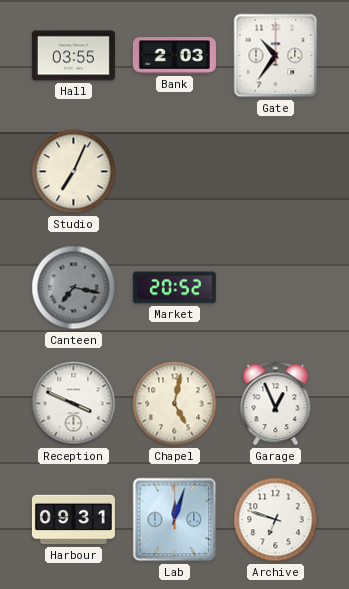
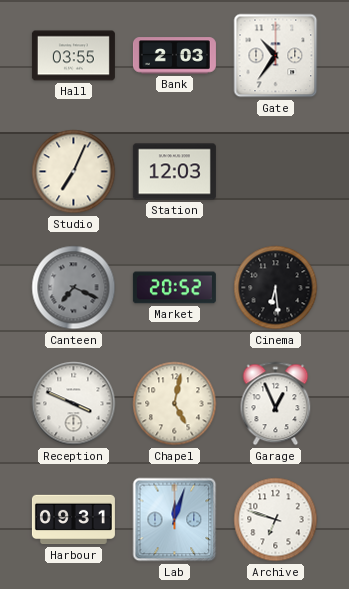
Station: none -> 12:03
Canteen: 7:17 -> 7:19
Cinema: none -> 6:29
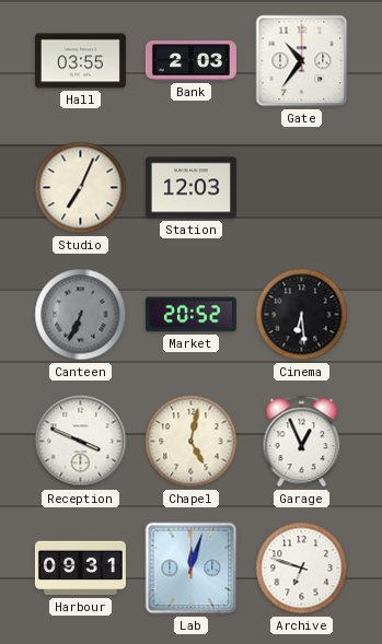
Canteen: 7:19 -> 6:34
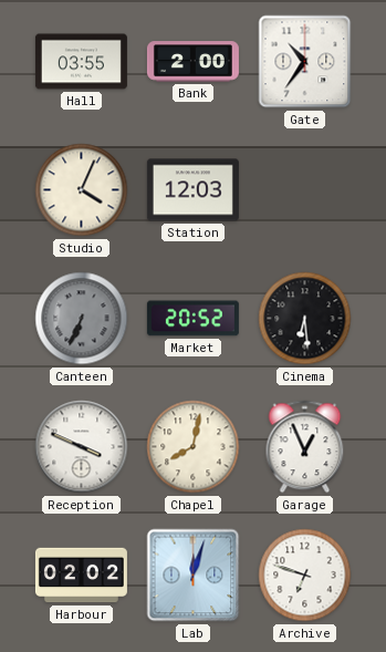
Bank: 2:03 -> 2:00
Studio: 7:04 -> 4:04
Chapel: 5:02 -> 8:02
Harbour: 09:31 -> 02:02
